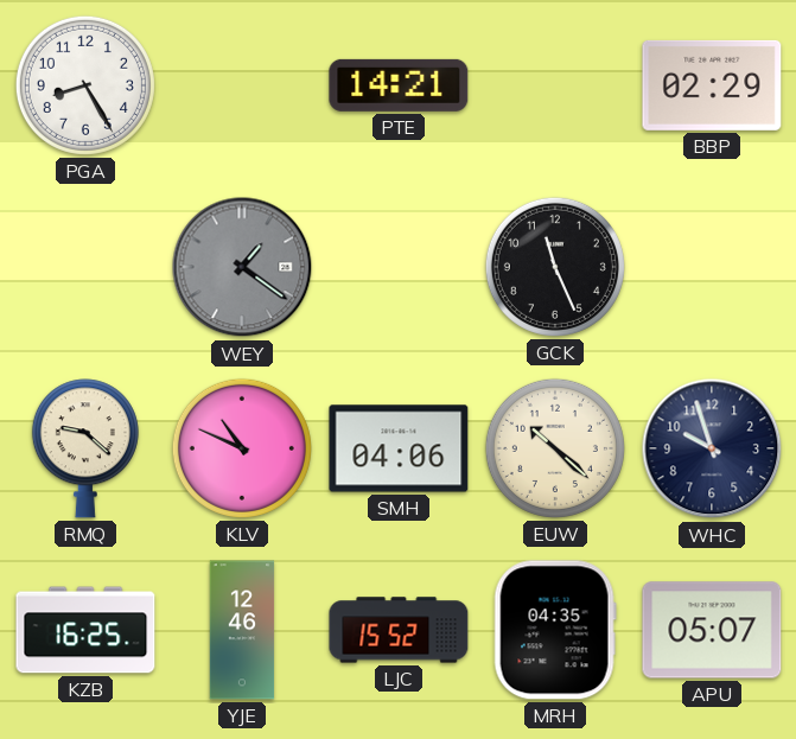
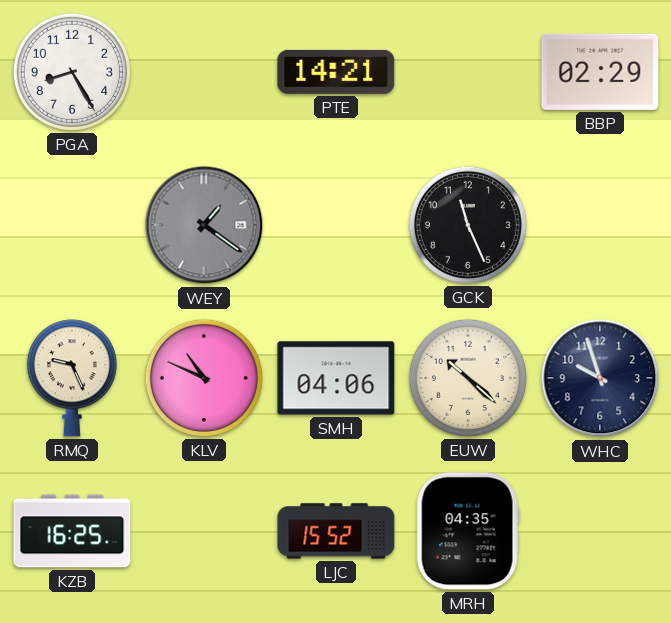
RMQ: 9:22 -> 9:26
YJE: 12:46 -> none
APU: 05:07 -> none
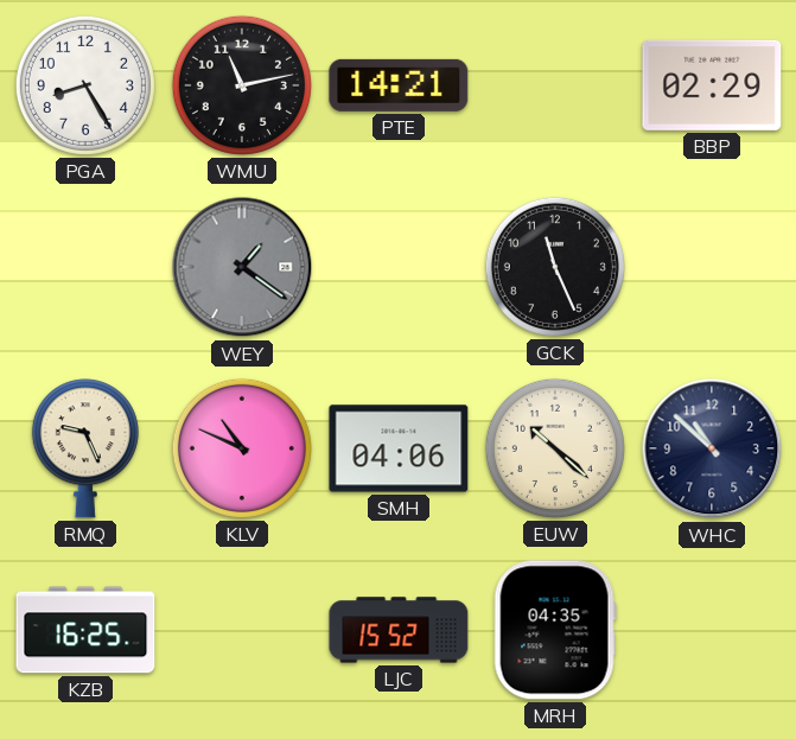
WMU: none -> 11:13
WHC: 9:57 -> 10:52
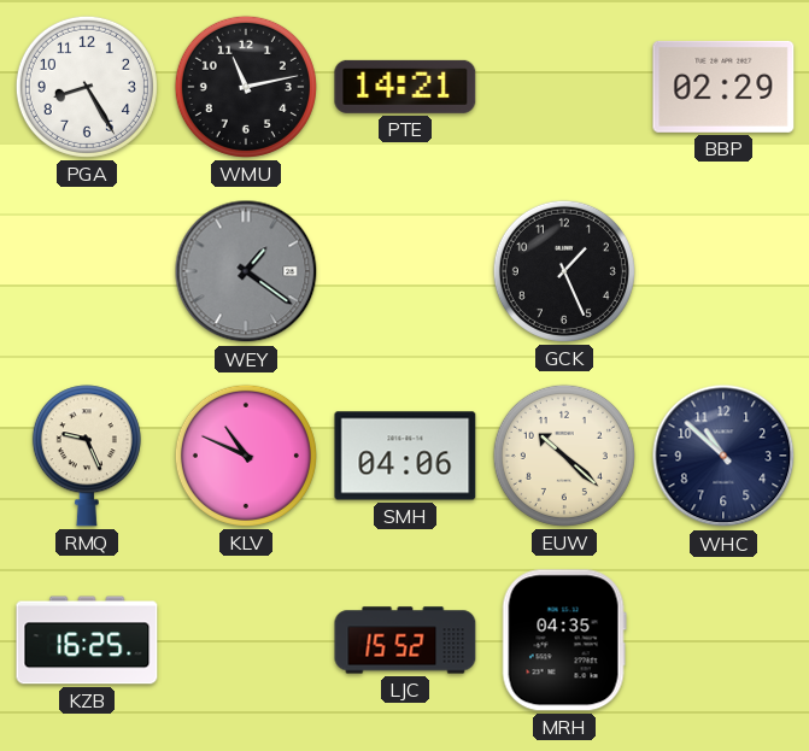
GCK: 11:26 -> 1:26
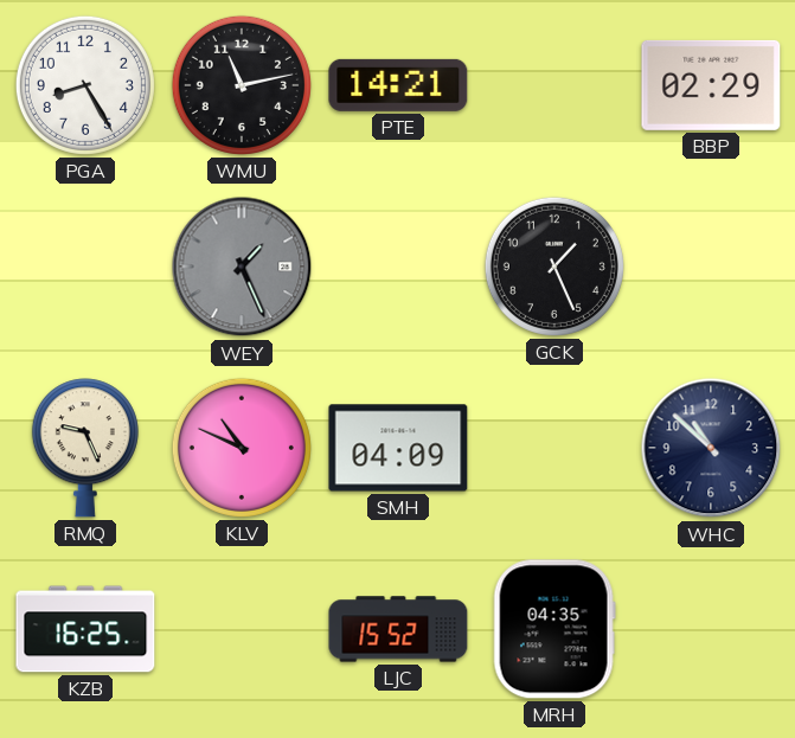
WEY: 1:21 -> 1:26
SMH: 04:06 -> 04:09
EUW: 10:22 -> none
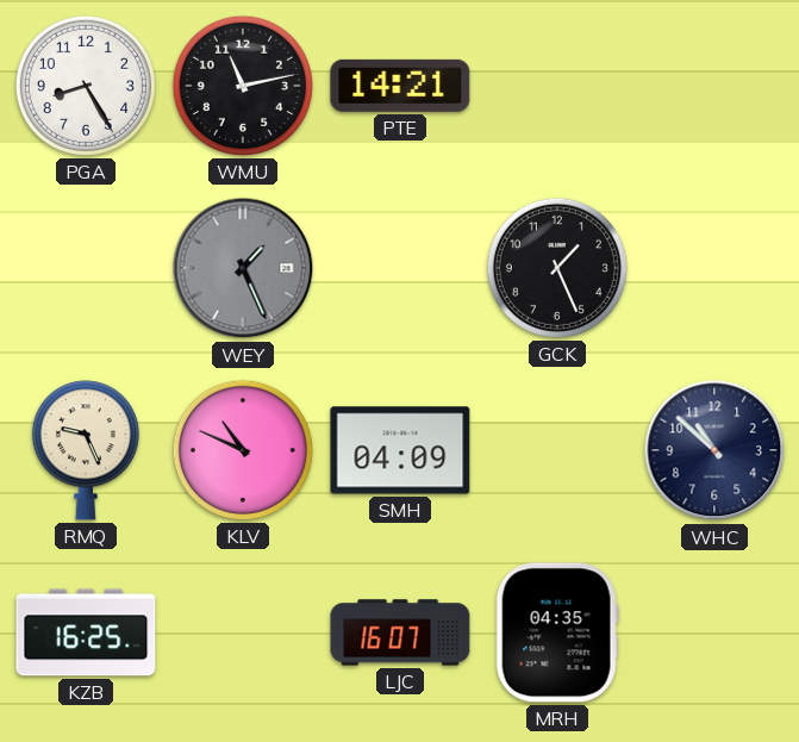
BBP: 02:29 -> none
LJC: 15:52 -> 16:07
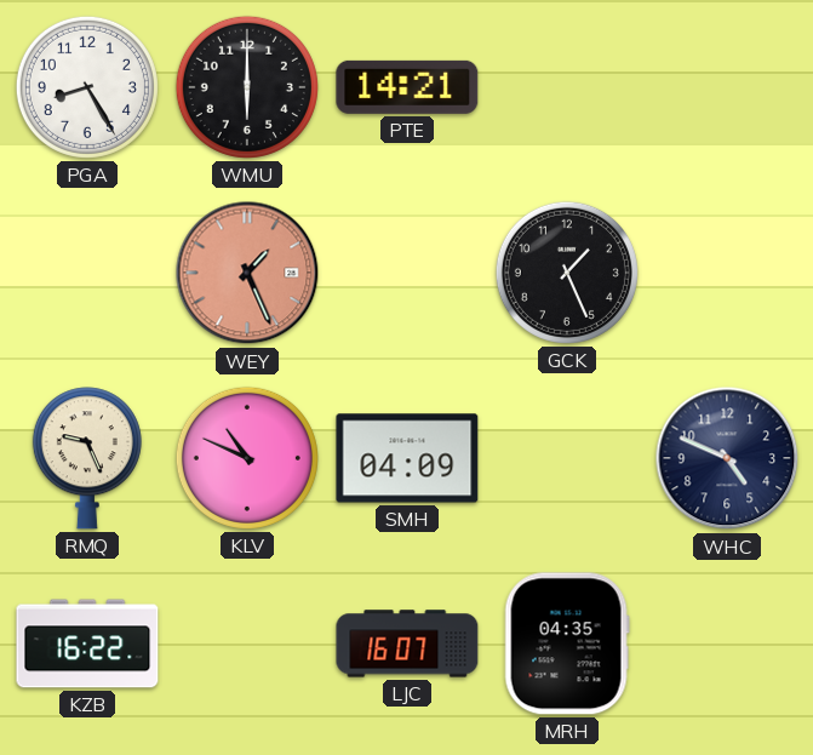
WMU: 11:13 -> 6:00
WEY dial: grey -> salmon
WHC: 10:52 -> 4:49
KZB: 16:25 -> 16:22
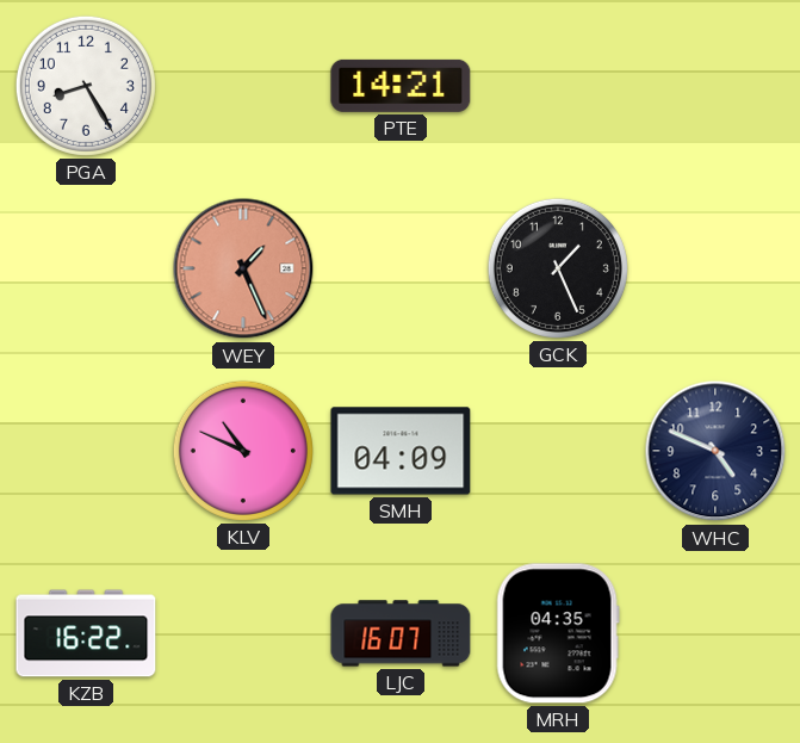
WMU: 6:00 -> none
RMQ: 9:26 -> none
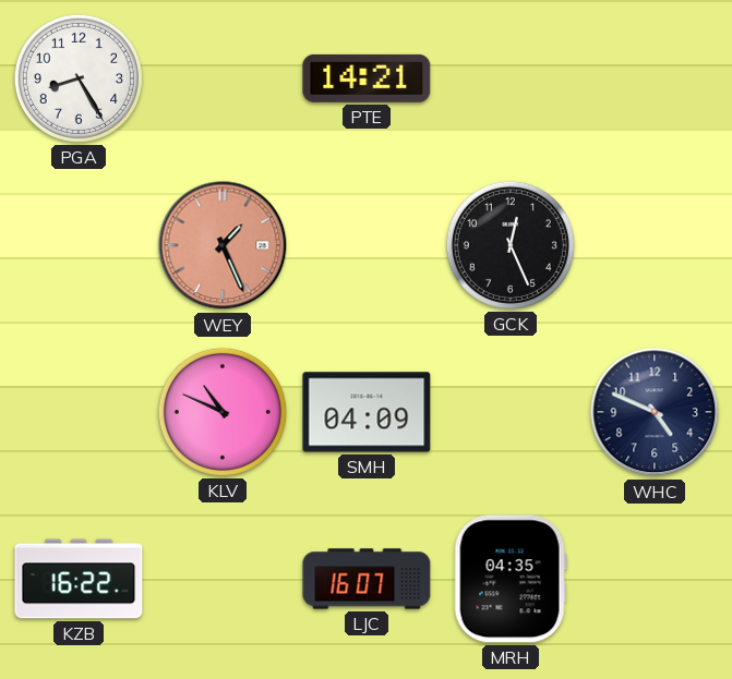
GCK: 1:26 -> 12:26
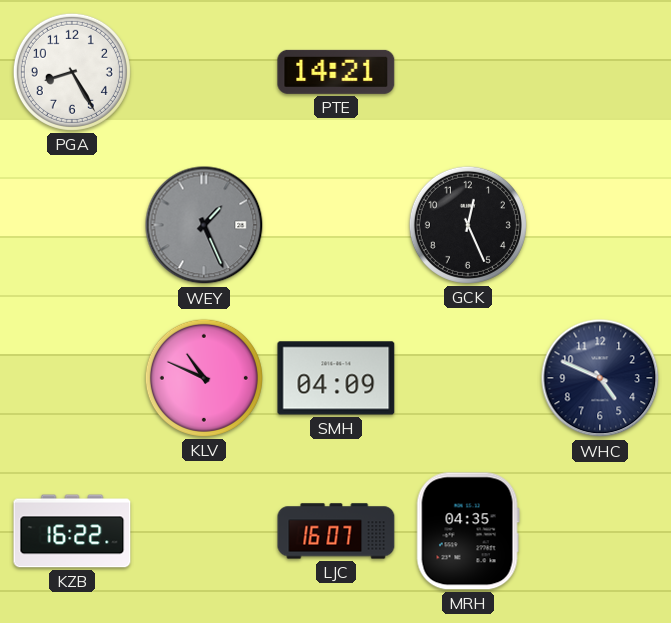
WEY dial: salmon -> grey
